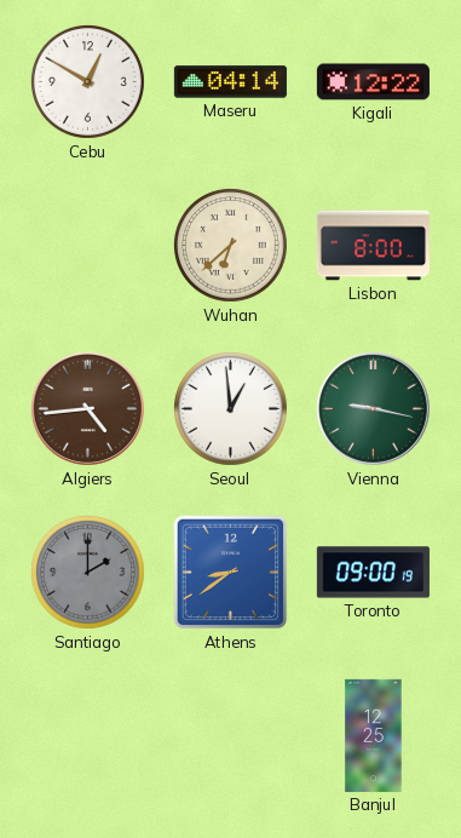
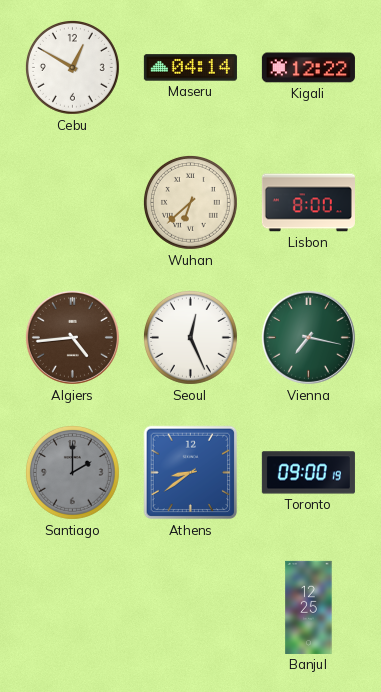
Seoul: 12:59 -> 12:26
Vienna: 9:17 -> 7:17
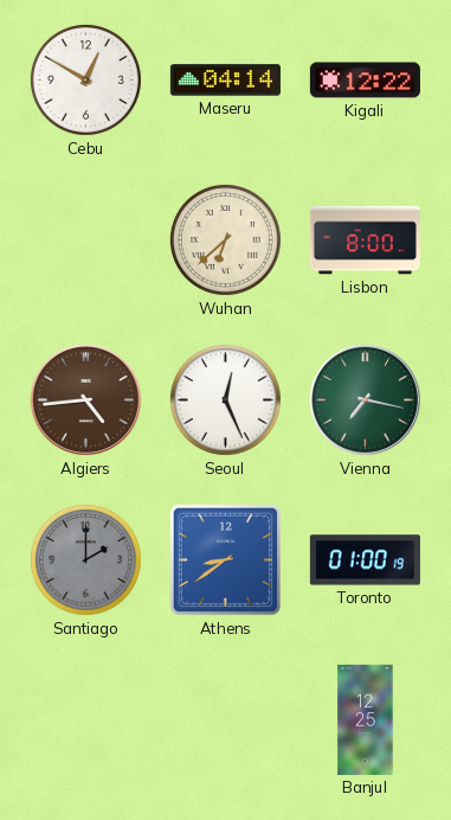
Toronto: 09:00 -> 01:00
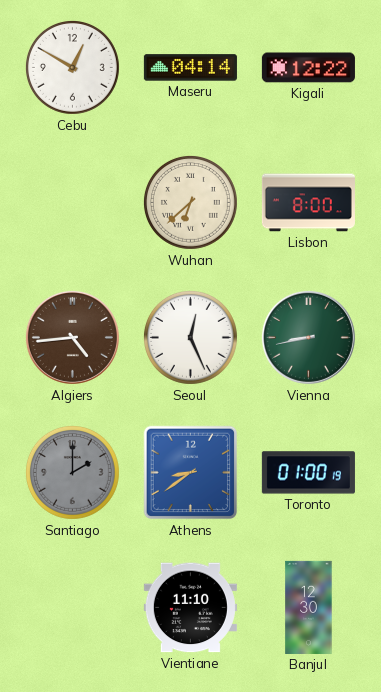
Vienna: 7:17 -> 8:43
Vientiane: none -> 11:10
Banjul: 12:25 -> 12:30
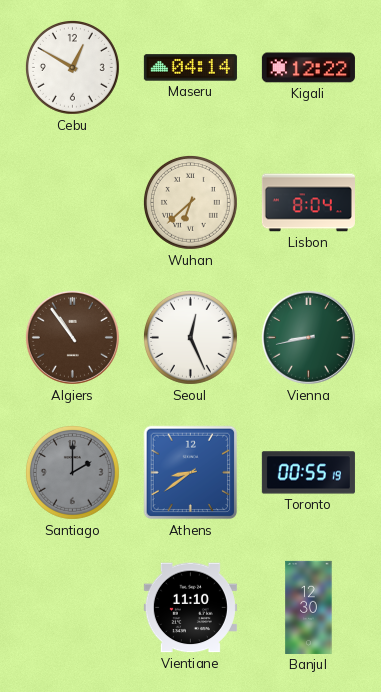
Lisbon: 8:00 -> 8:04
Algiers: 4:44 -> 10:54
Toronto: 01:00 -> 00:55
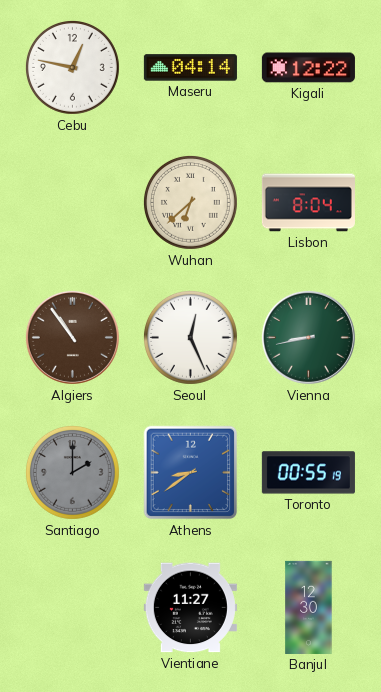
Cebu: 12:50 -> 12:47
Vientiane: 11:10 -> 11:27
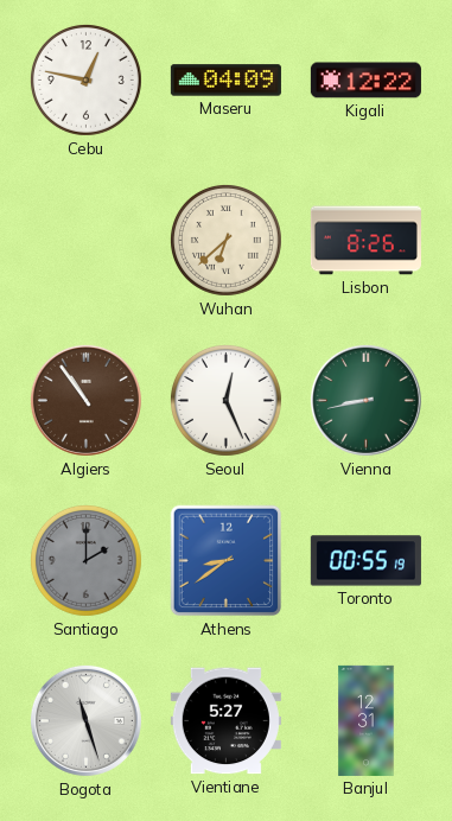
Maseru: 04:14 -> 04:09
Lisbon: 8:04 -> 8:26
Bogota: none -> 11:27
Vientiane: 11:27 -> 5:27
Banjul: 12:30 -> 12:31
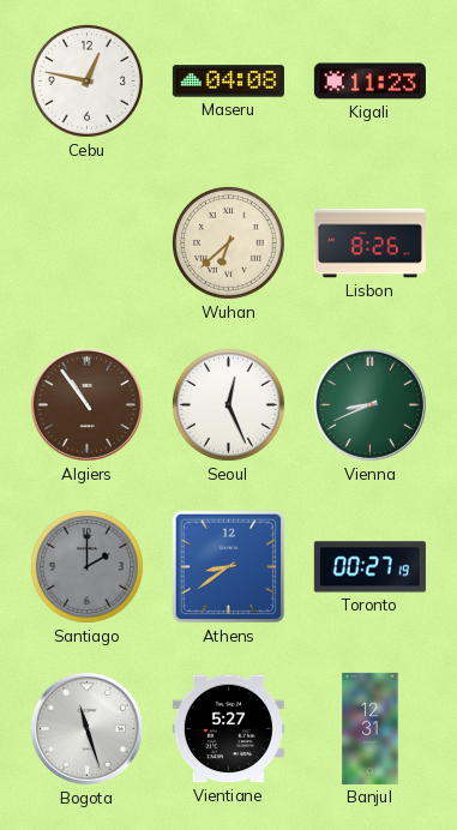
Maseru: 04:09 -> 04:08
Kigali: 12:22 -> 11:23
Vienna: 8:43 -> 8:41
Toronto: 00:55 -> 00:27
